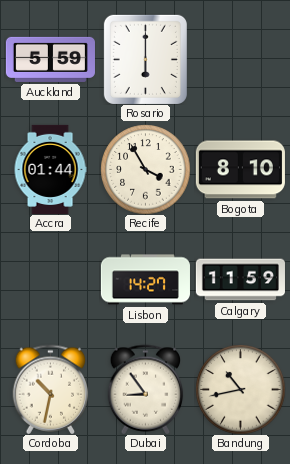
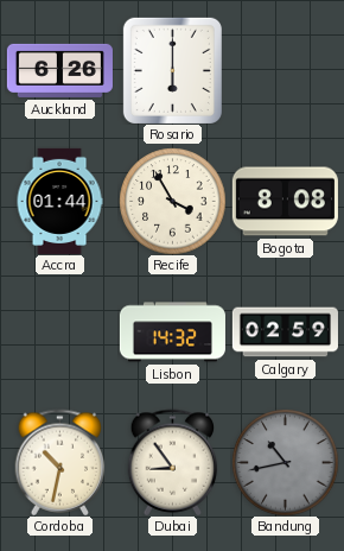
Auckland: 5:59 -> 6:26
Bogota: 8:10 -> 8:08
Lisbon: 14:27 -> 14:32
Calgary: 11:59 -> 02:59
Bandung dial: cream -> grey
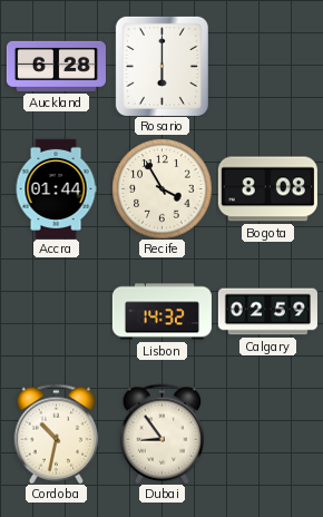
Auckland: 6:26 -> 6:28
Bandung: 10:43 -> none
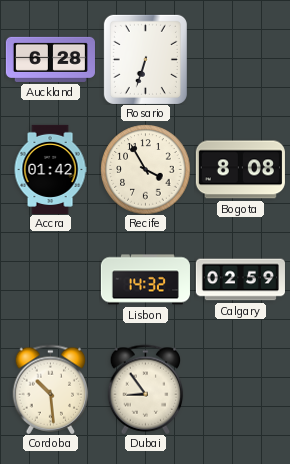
Rosario: 6:00 -> 6:33
Accra: 01:44 -> 01:42
Cordoba: 10:32 -> 10:29
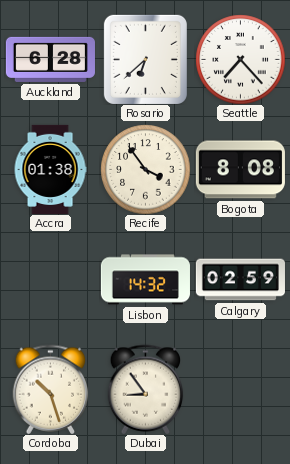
Rosario: 6:33 -> 6:38
Seattle: none -> 7:23
Accra: 01:42 -> 01:38
Recife: 3:55 -> 3:54
Cordoba: 10:29 -> 10:27
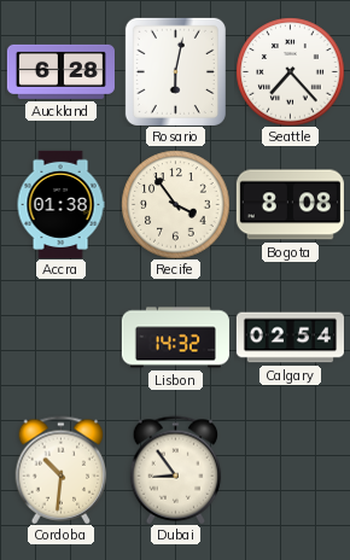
Rosario: 6:38 -> 6:02
Calgary: 02:59 -> 02:54
Cordoba: 10:27 -> 10:31
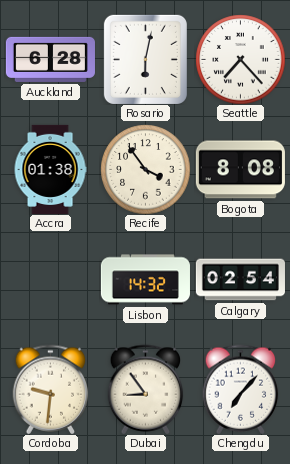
Cordoba: 10:31 -> 9:31
Chengdu: none -> 7:07
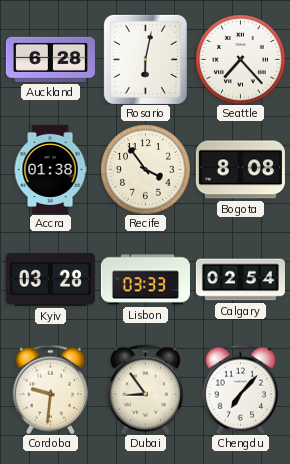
Kyiv: none -> 03:28
Lisbon: 14:32 -> 03:33
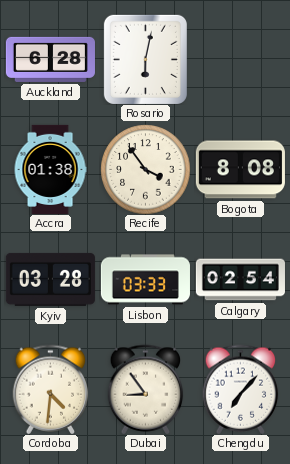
Seattle: 7:23 -> none
Cordoba: 9:31 -> 4:31
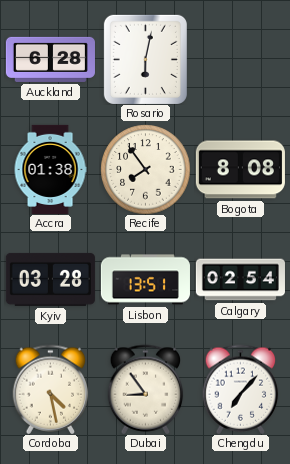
Recife: 3:54 -> 7:54
Lisbon: 03:33 -> 13:51
Cordoba: 4:31 -> 4:28
